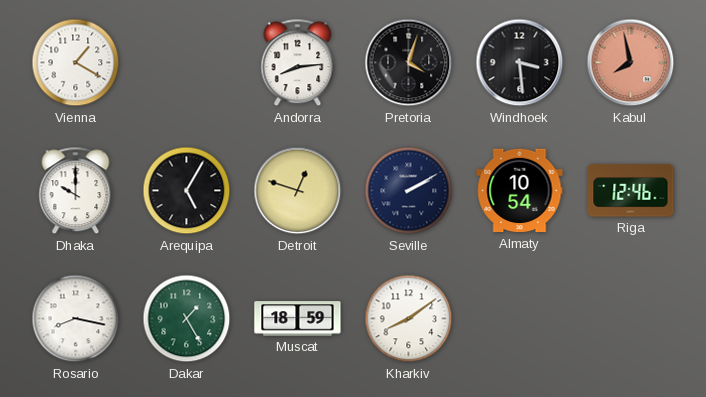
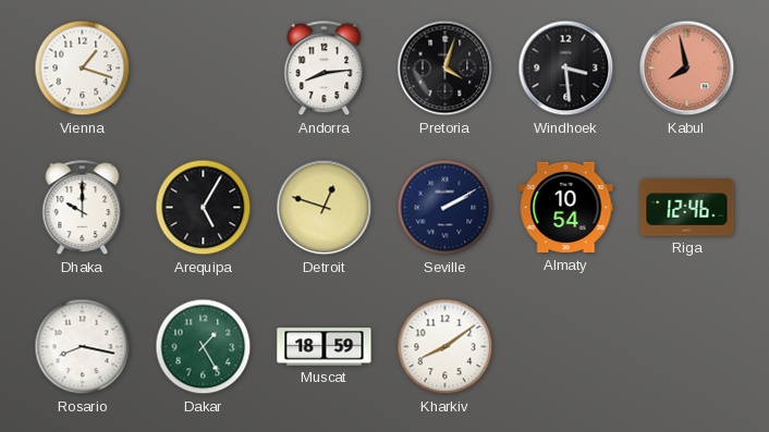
Vienna: 1:20 -> 1:18
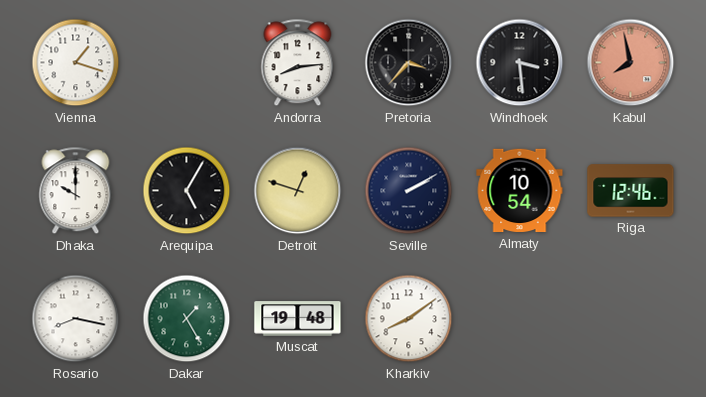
Pretoria: 4:03 -> 3:37
Muscat: 18:59 -> 19:48
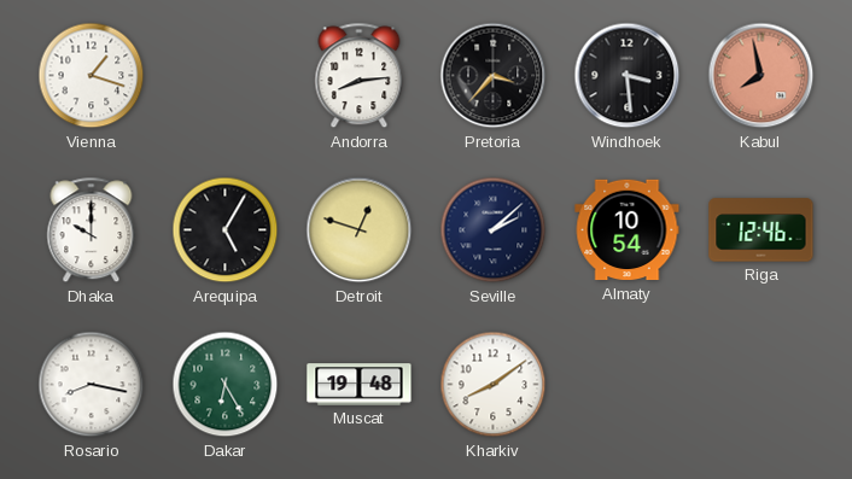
Seville: 2:10 -> 2:08
Dakar: 1:25 -> 6:25
